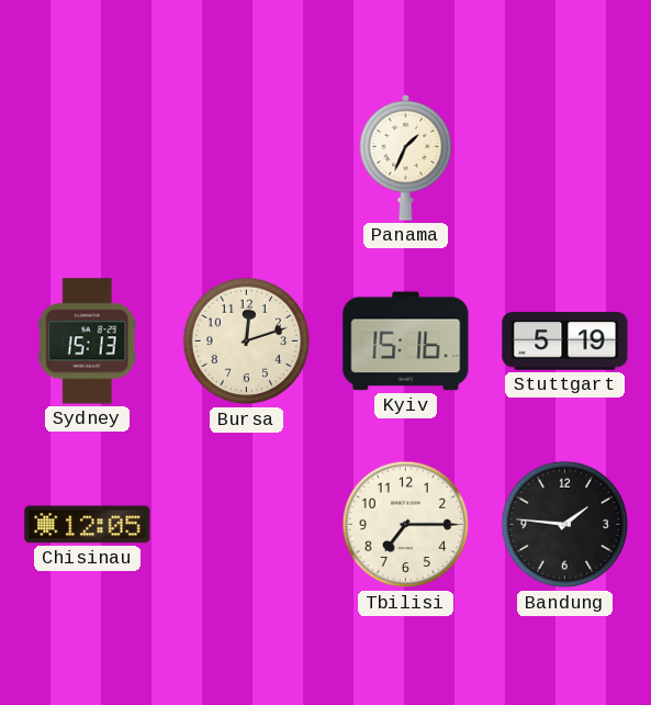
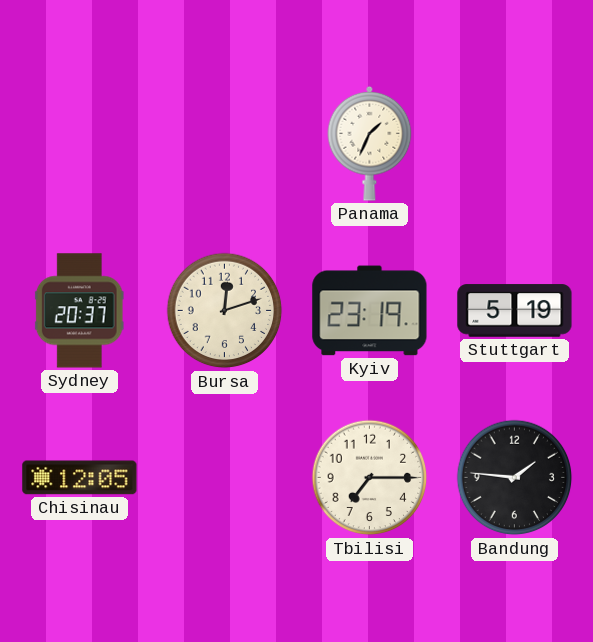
Sydney: 15:13 -> 20:37
Kyiv: 15:16 -> 23:19
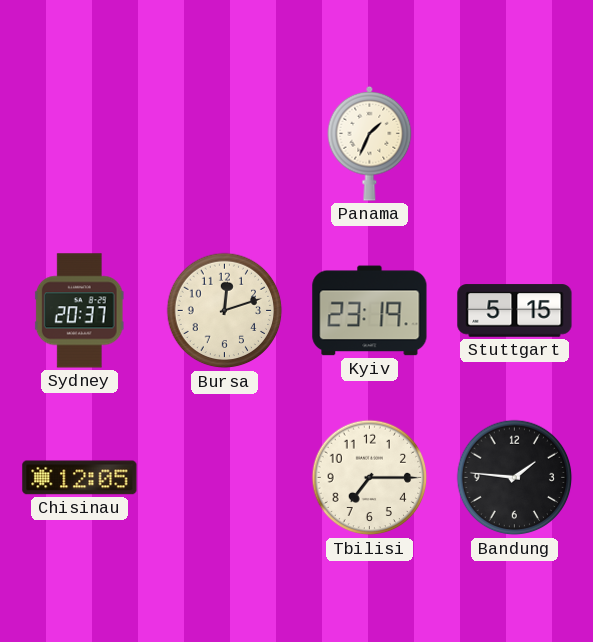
Stuttgart: 5:19 -> 5:15
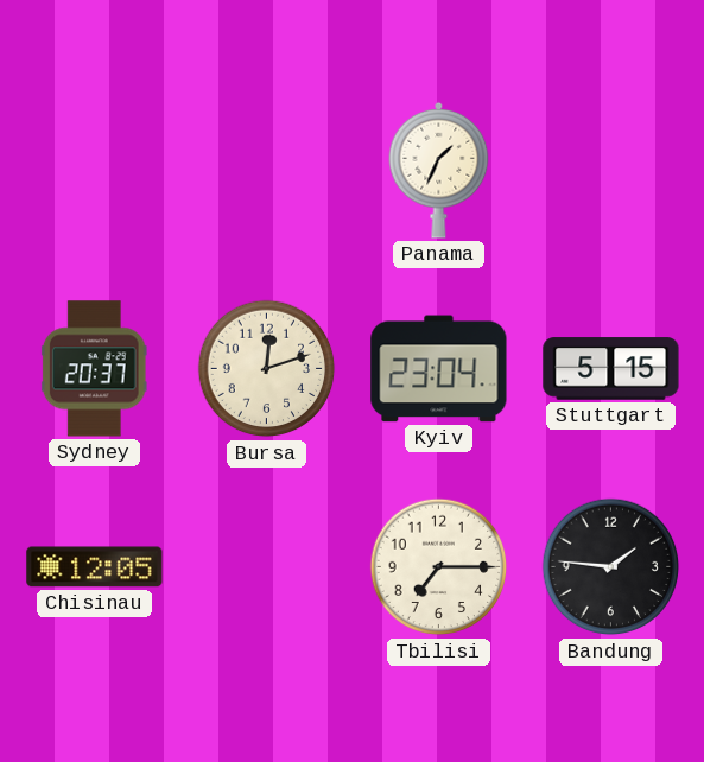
Kyiv: 23:19 -> 23:04
